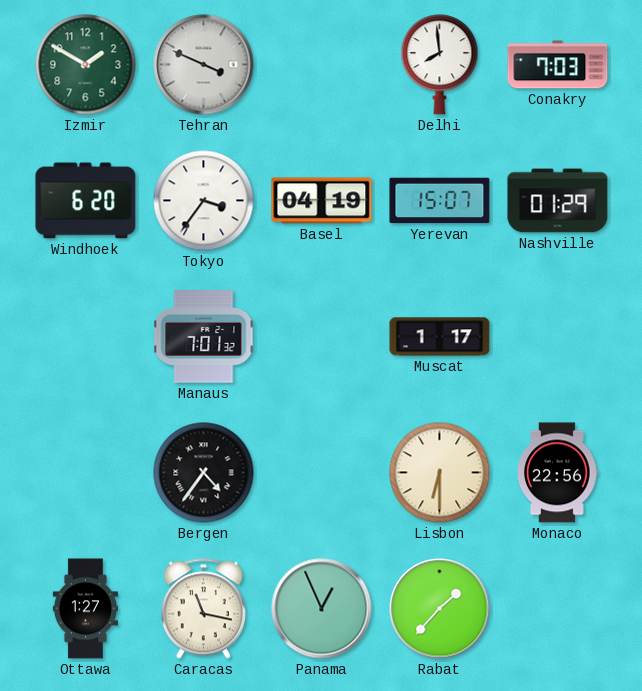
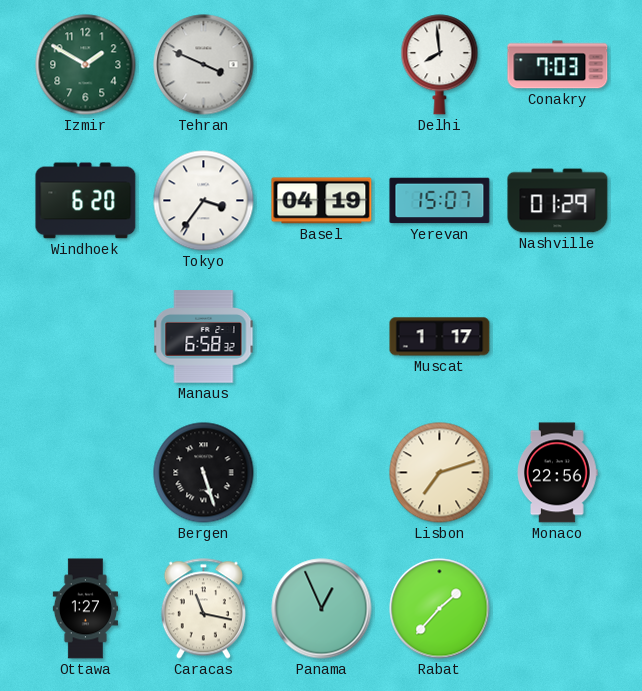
Manaus: 7:01 -> 6:58
Bergen: 4:36 -> 5:27
Lisbon: 6:30 -> 7:12
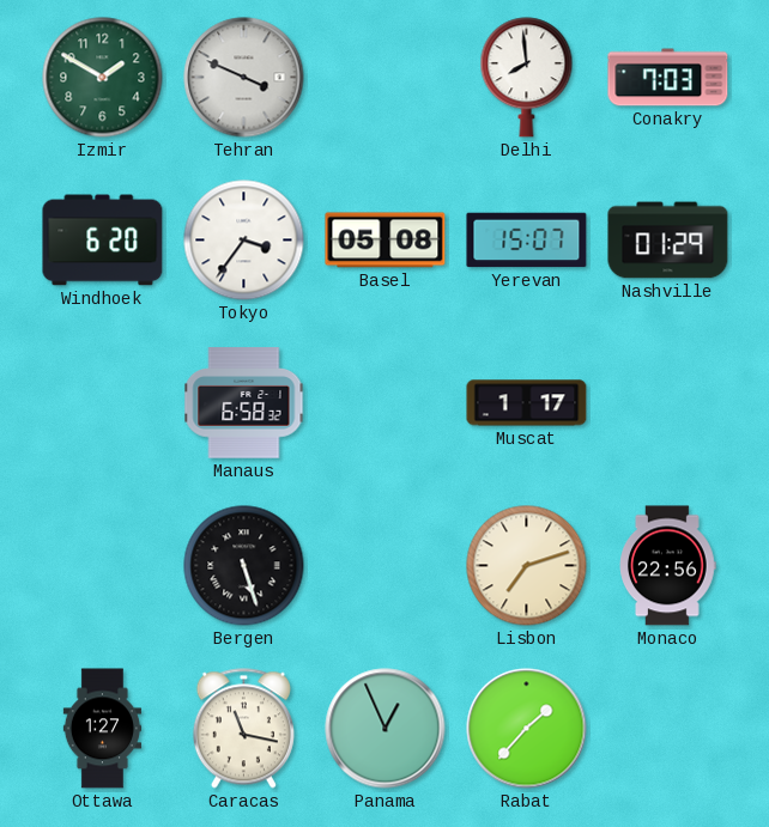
Basel: 04:19 -> 05:08
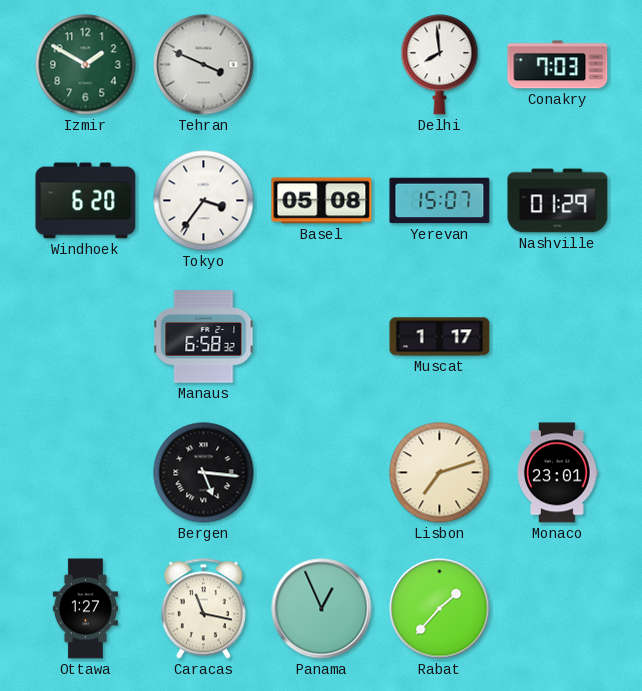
Bergen: 5:27 -> 5:16
Monaco: 22:56 -> 23:01
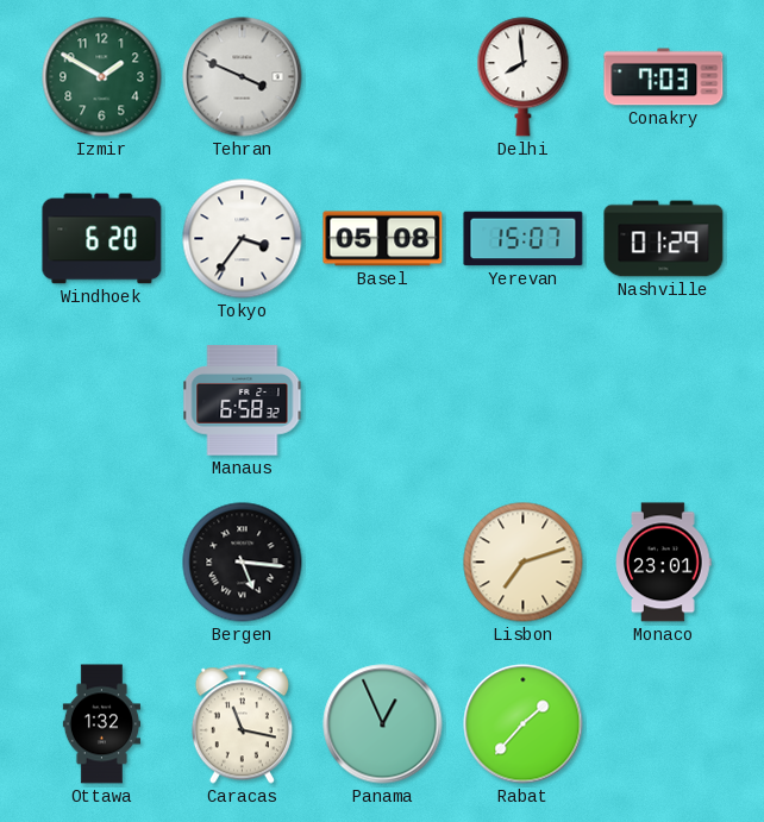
Muscat: 1:17 -> none
Ottawa: 1:27 -> 1:32
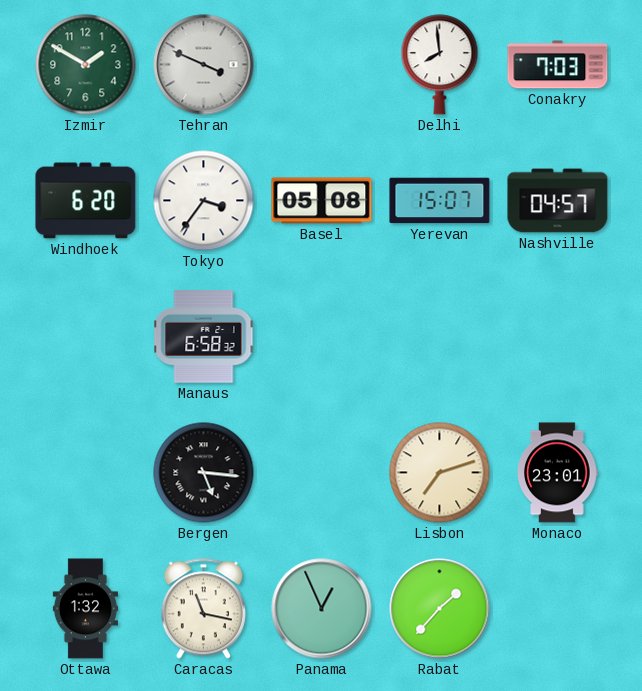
Nashville: 01:29 -> 04:57
